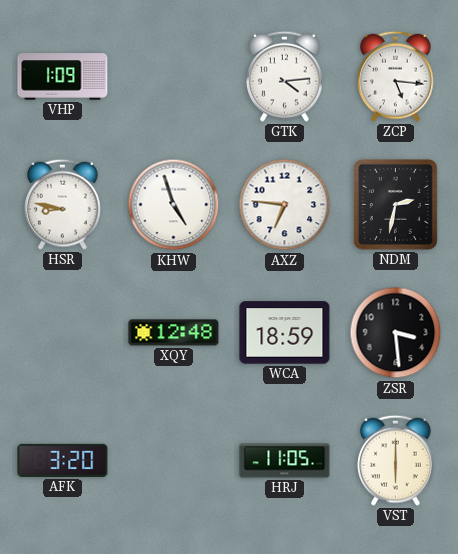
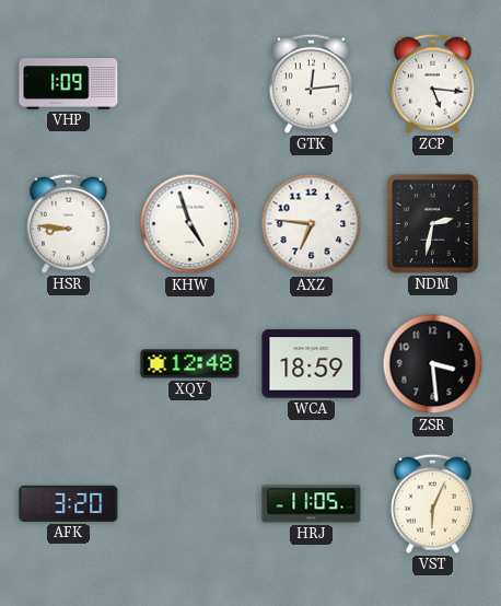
GTK: 4:14 -> 12:14
HSR: 8:47 -> 8:46
VST: 6:00 -> 6:04
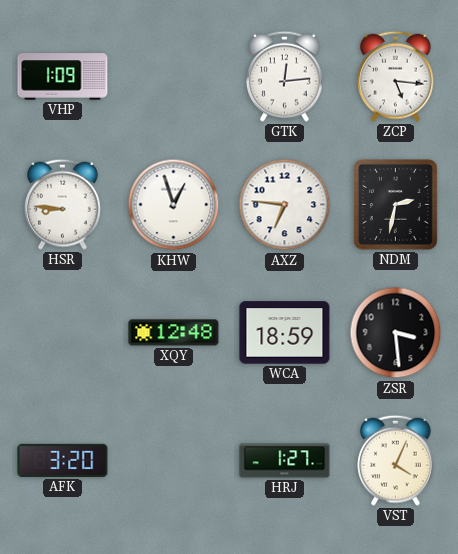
KHW: 4:57 -> 12:57
HRJ: 11:05 -> 1:27
VST: 6:04 -> 4:04
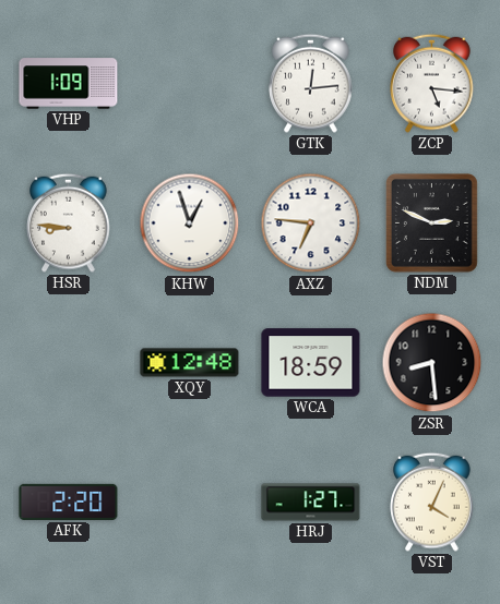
NDM: 2:32 -> 2:49
ZSR: 3:29 -> 8:29
AFK: 3:20 -> 2:20
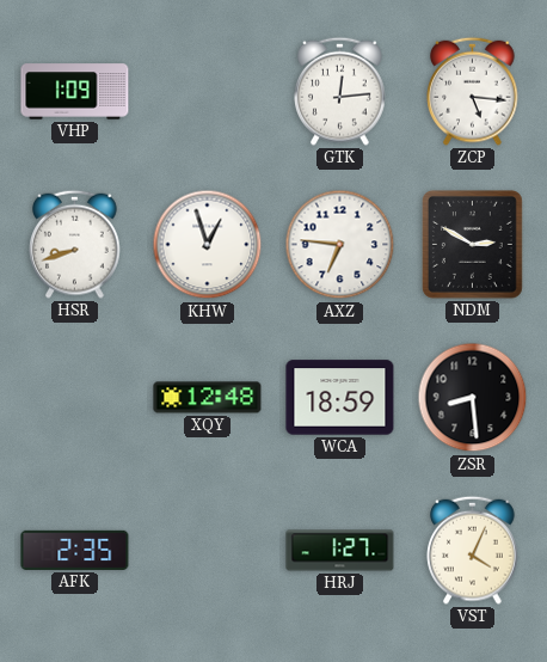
HSR: 8:46 -> 8:42
NDM: 2:49 -> 2:50
AFK: 2:20 -> 2:35
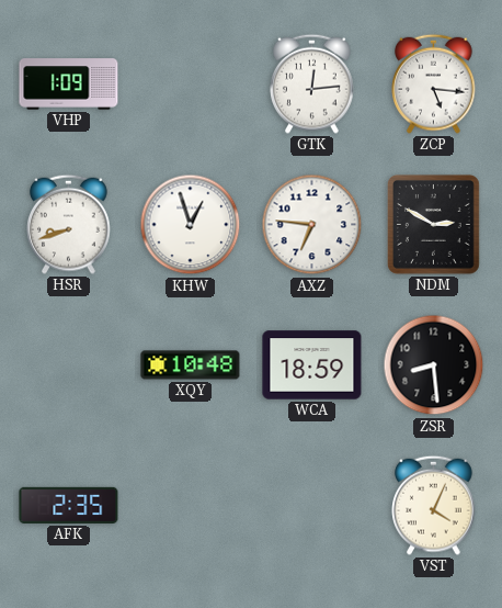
XQY: 12:48 -> 10:48
HRJ: 1:27 -> none
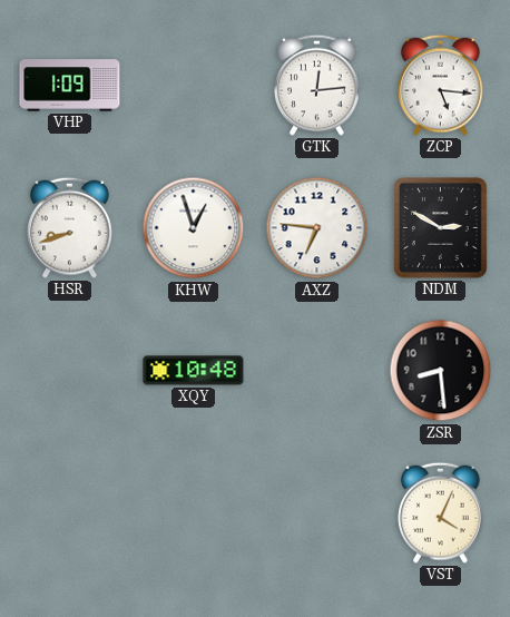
WCA: 18:59 -> none
AFK: 2:35 -> none
